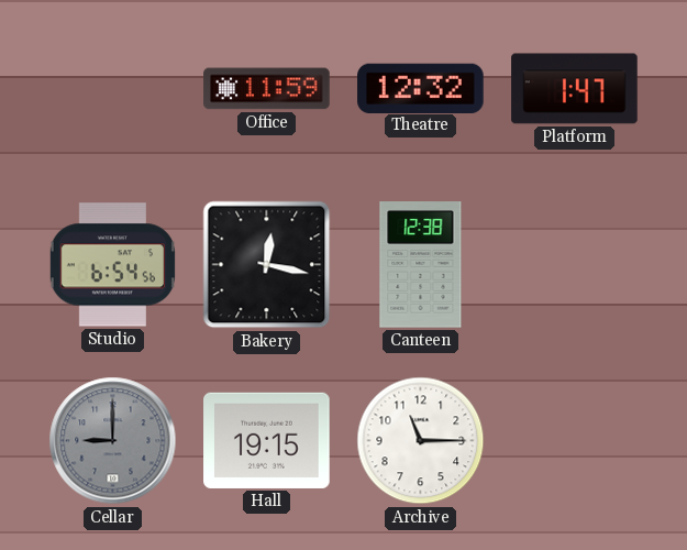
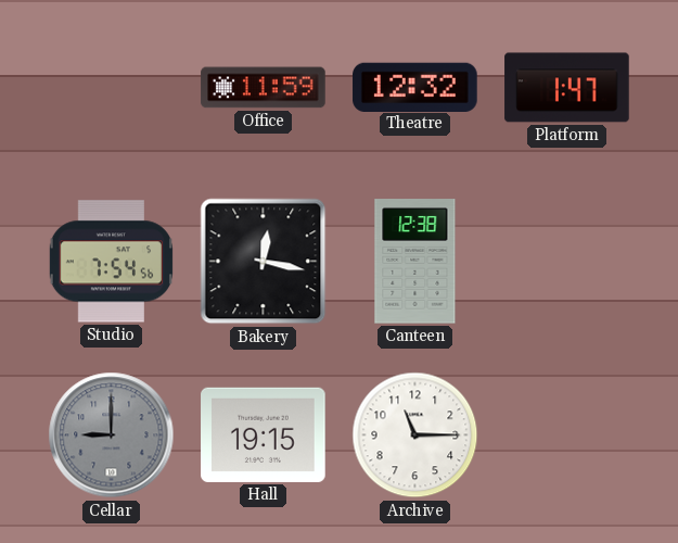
Studio: 6:54 -> 7:54
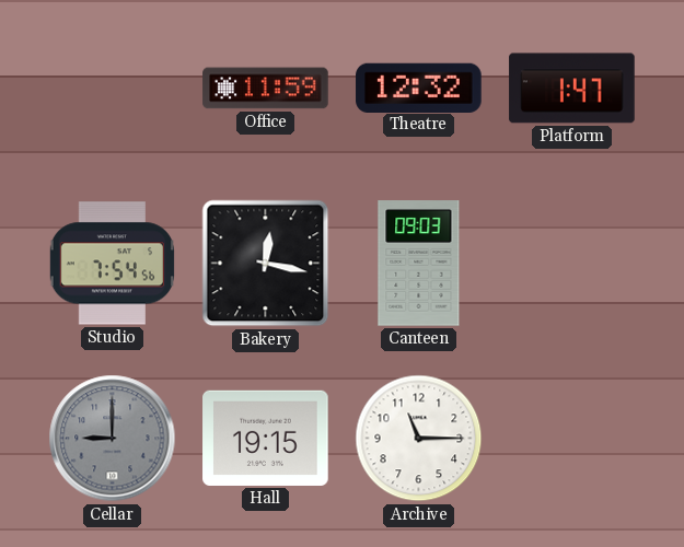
Canteen: 12:38 -> 09:03
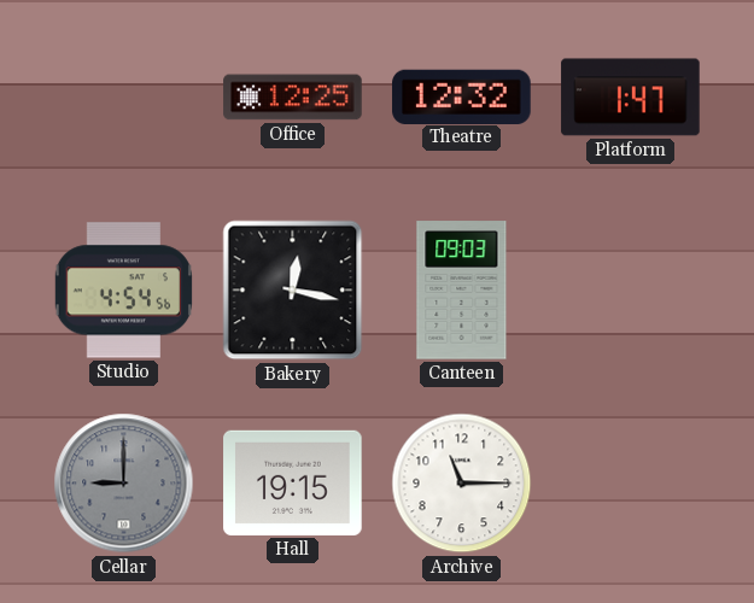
Office: 11:59 -> 12:25
Studio: 7:54 -> 4:54
